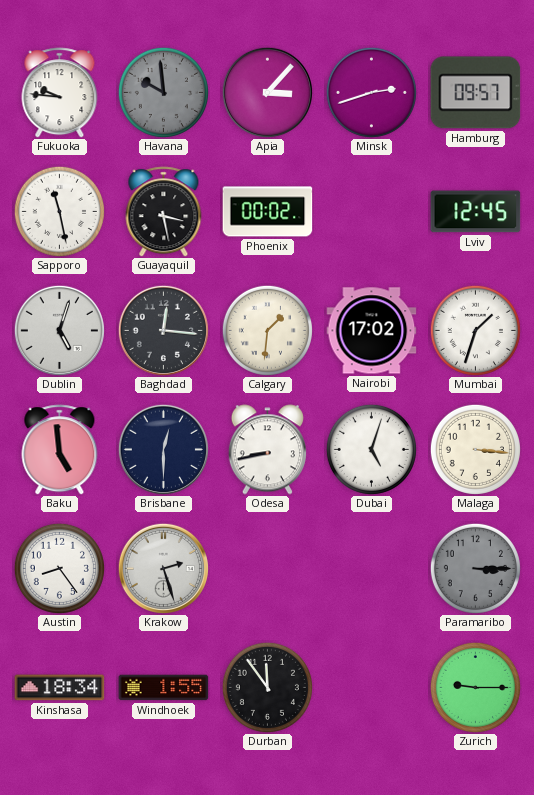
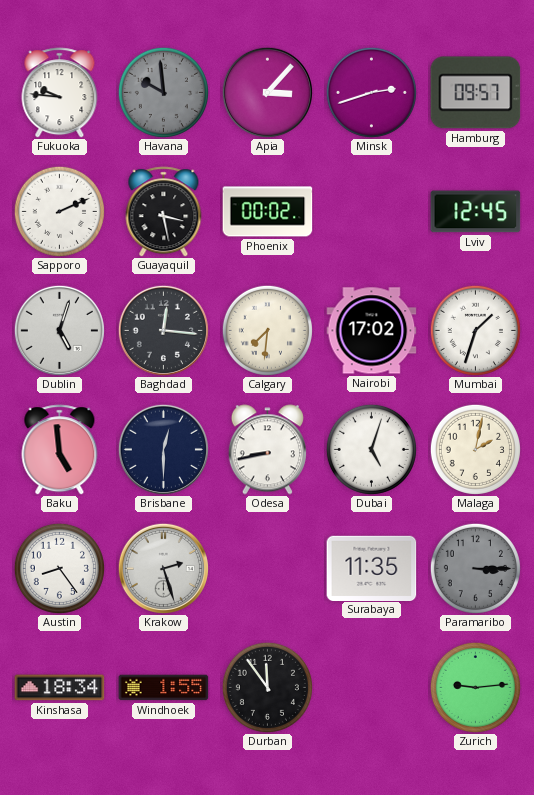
Sapporo: 11:28 -> 2:11
Calgary: 1:31 -> 7:31
Malaga: 3:16 -> 2:02
Surabaya: none -> 11:35
Zurich: 9:15 -> 9:14
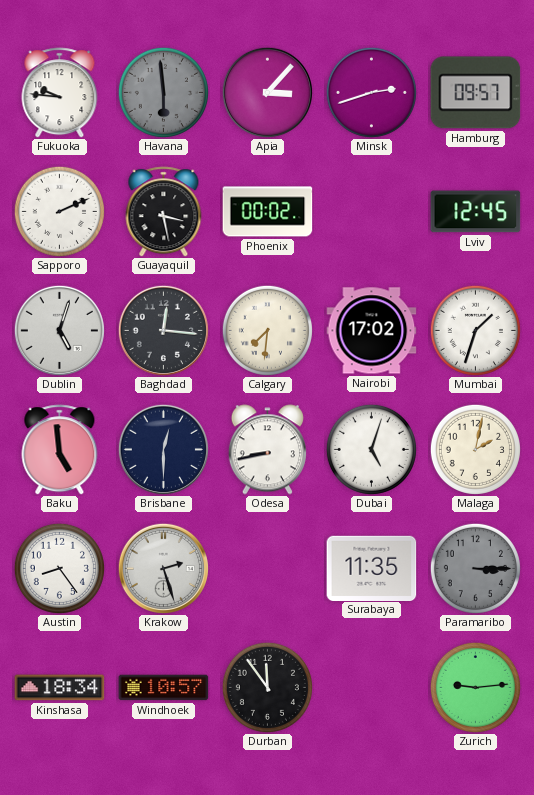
Havana: 9:59 -> 5:59
Windhoek: 1:55 -> 10:57
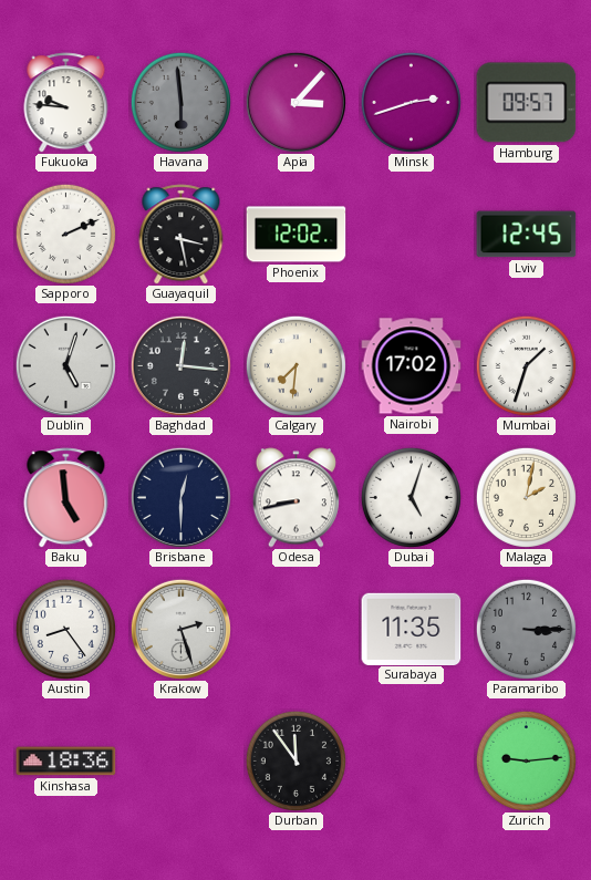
Phoenix: 00:02 -> 12:02
Kinshasa: 18:34 -> 18:36
Windhoek: 10:57 -> none
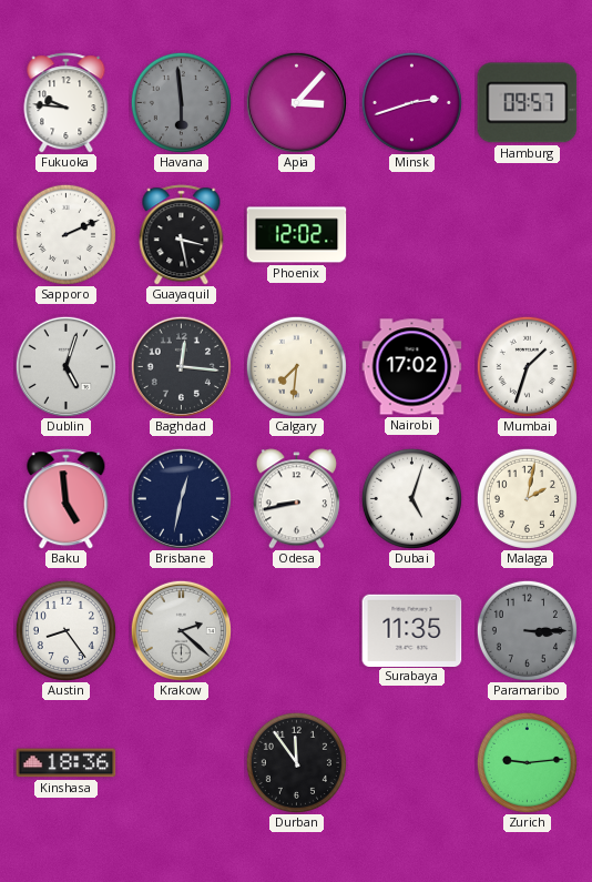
Lviv: 12:45 -> none
Brisbane: 12:30 -> 12:32
Krakow: 2:27 -> 2:22
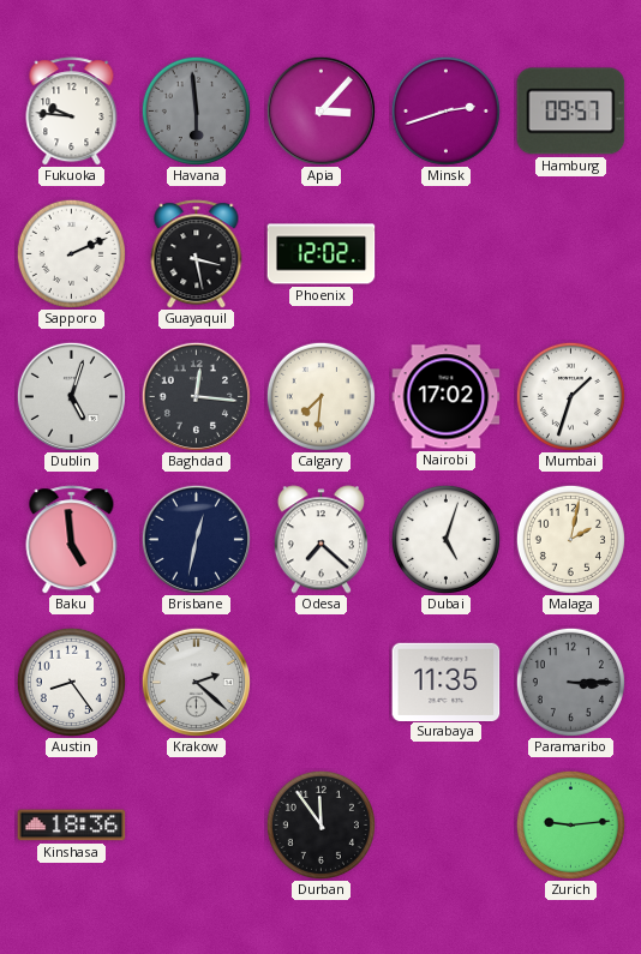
Odesa: 8:43 -> 7:22
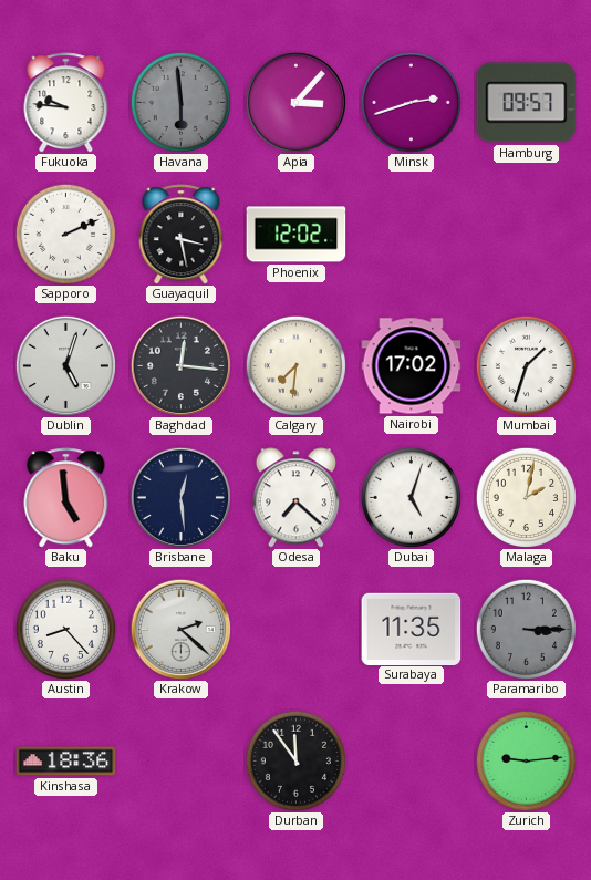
Brisbane: 12:32 -> 12:29
Austin: 8:24 -> 8:23
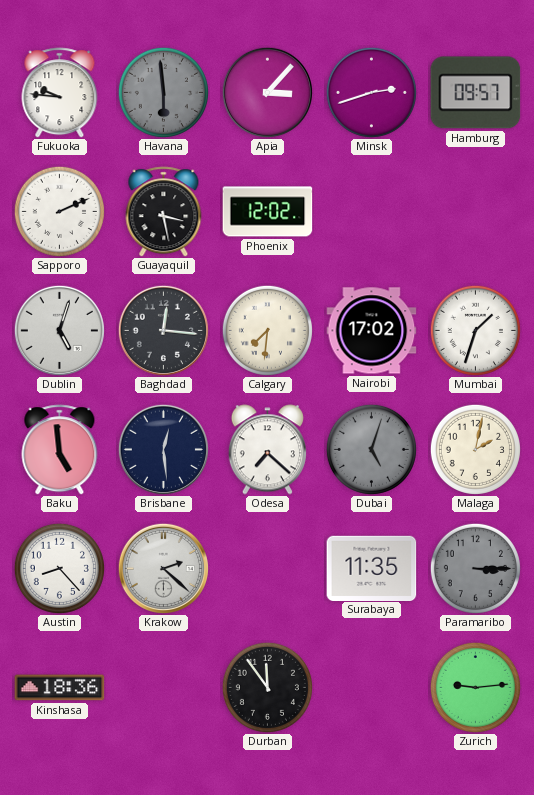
Dubai dial: white -> grey
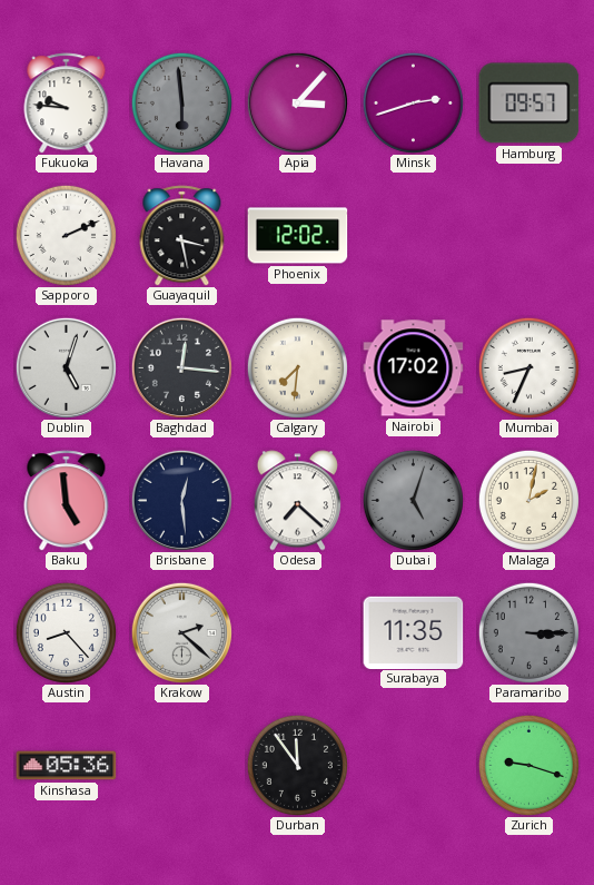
Mumbai: 1:33 -> 8:34
Kinshasa: 18:36 -> 05:36
Zurich: 9:14 -> 9:18
